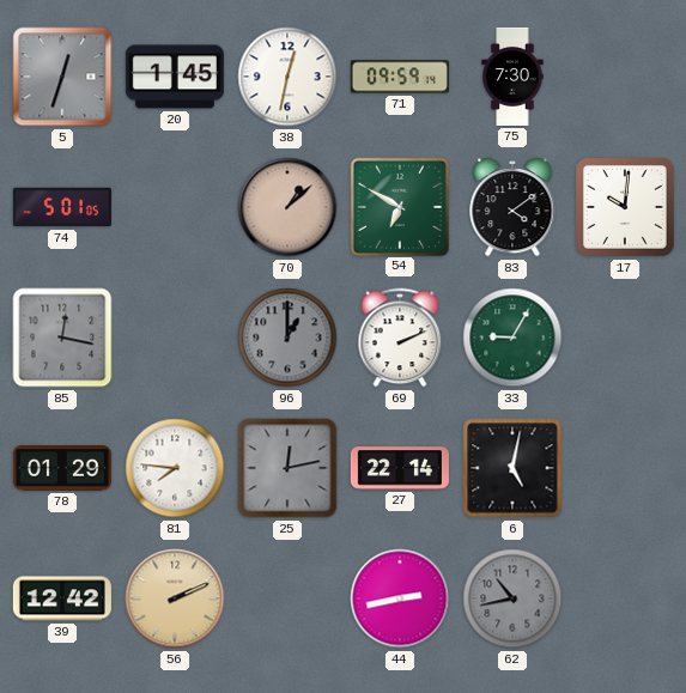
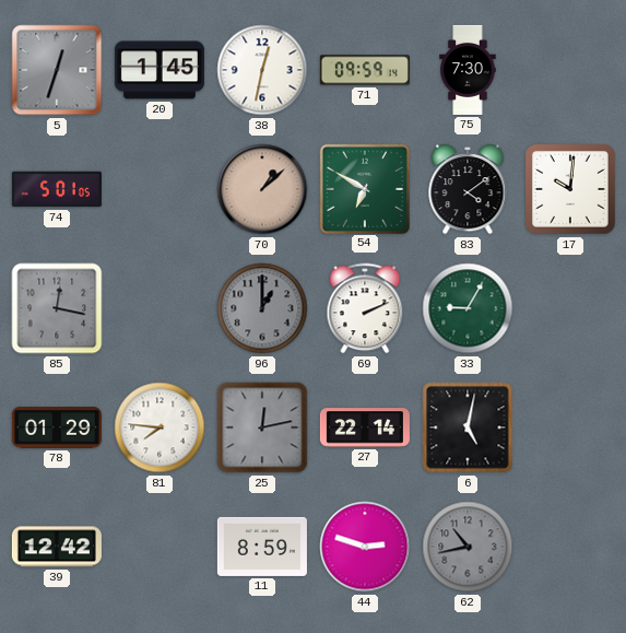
56: 2:11 -> none
11: none -> 8:59
44: 2:43 -> 2:48
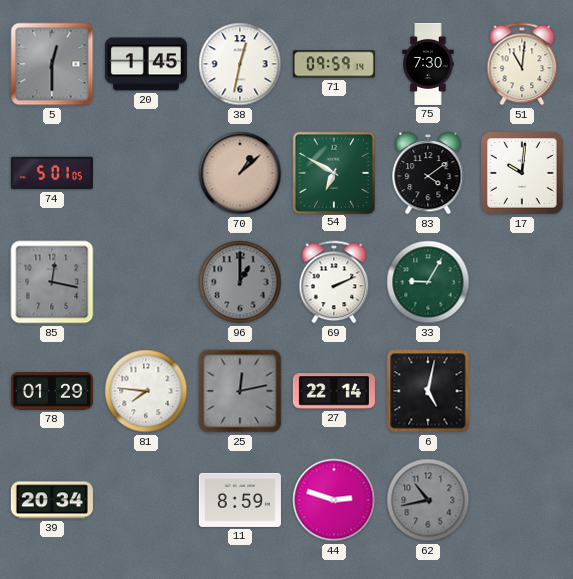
5: 12:33 -> 12:30
51: none -> 11:01
39: 12:42 -> 20:34
